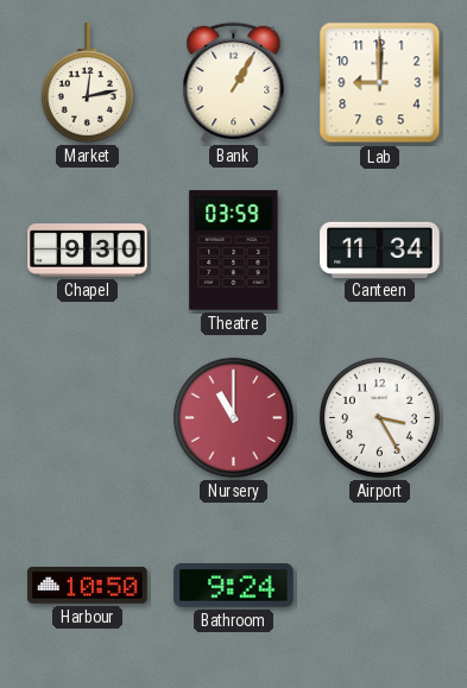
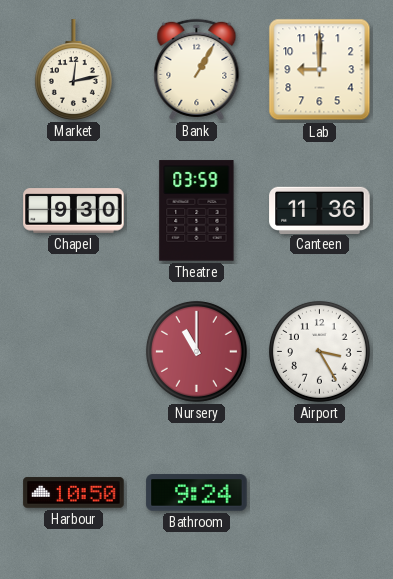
Canteen: 11:34 -> 11:36
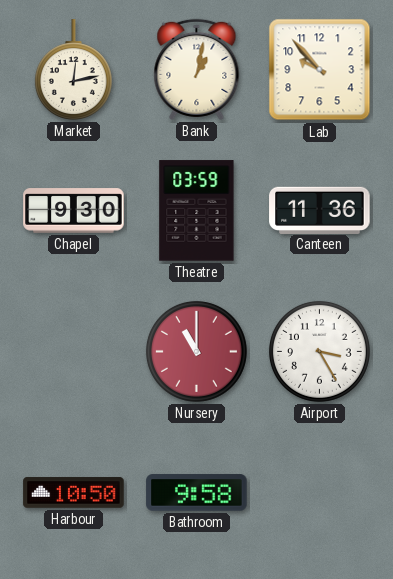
Bank: 1:05 -> 1:02
Lab: 9:00 -> 9:53
Bathroom: 9:24 -> 9:58
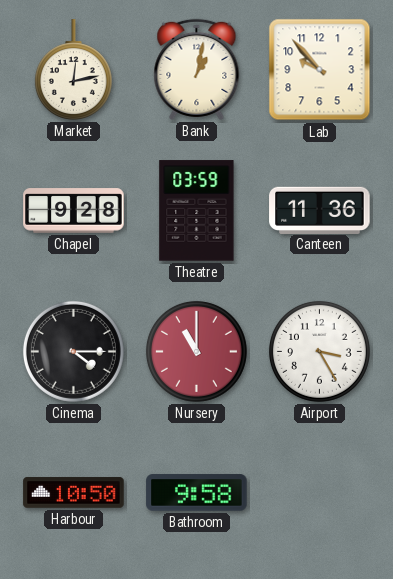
Chapel: 9:30 -> 9:28
Cinema: none -> 4:15
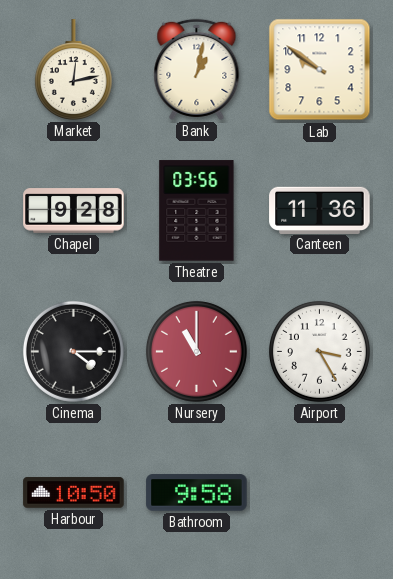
Lab: 9:53 -> 9:51
Theatre: 03:59 -> 03:56
